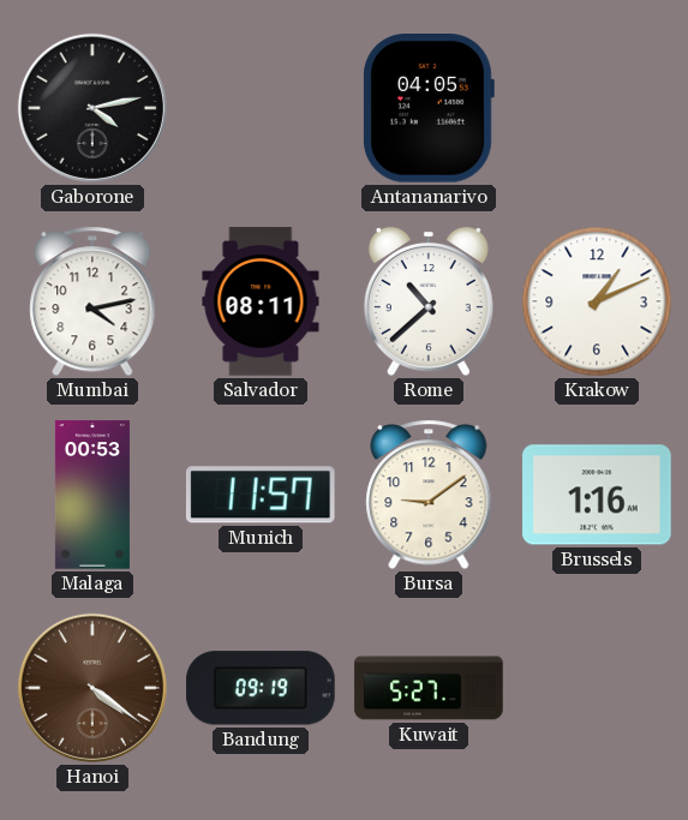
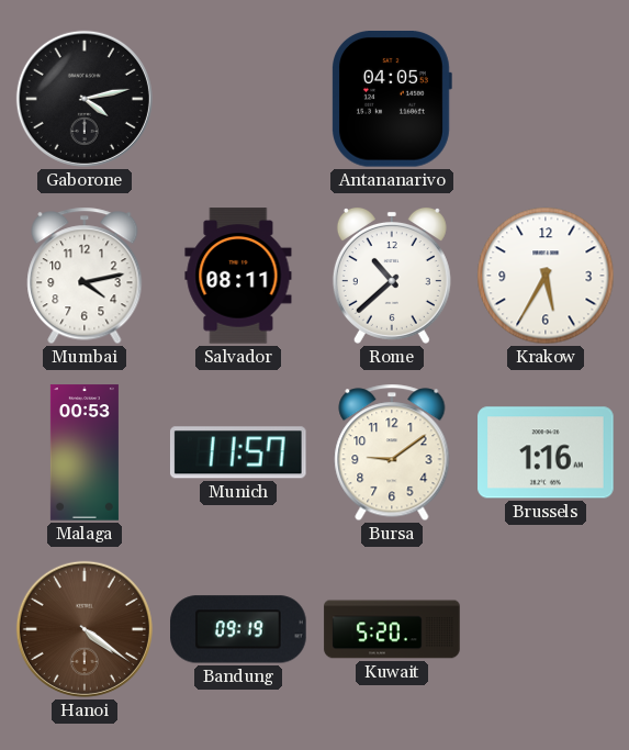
Krakow: 1:11 -> 5:35
Kuwait: 5:27 -> 5:20
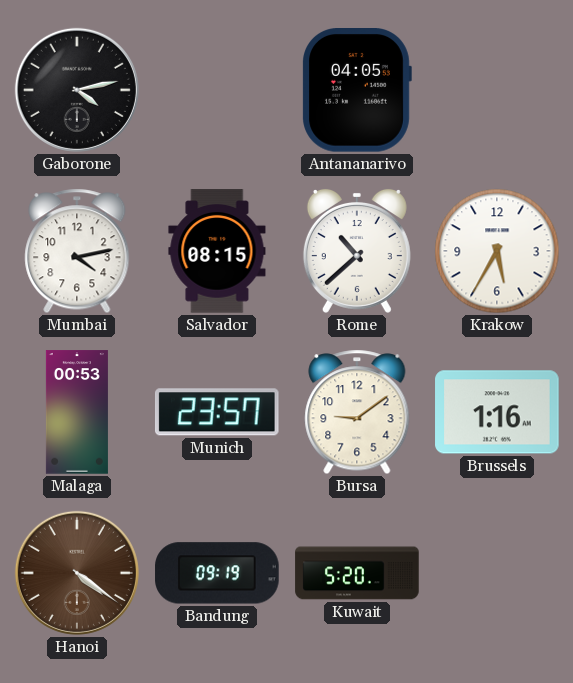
Salvador: 08:11 -> 08:15
Munich: 11:57 -> 23:57
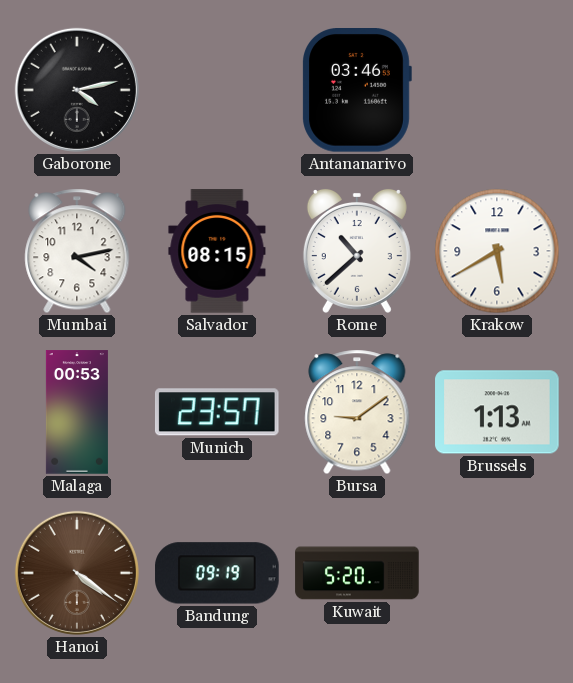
Antananarivo: 04:05 -> 03:46
Krakow: 5:35 -> 5:40
Brussels: 1:16 -> 1:13
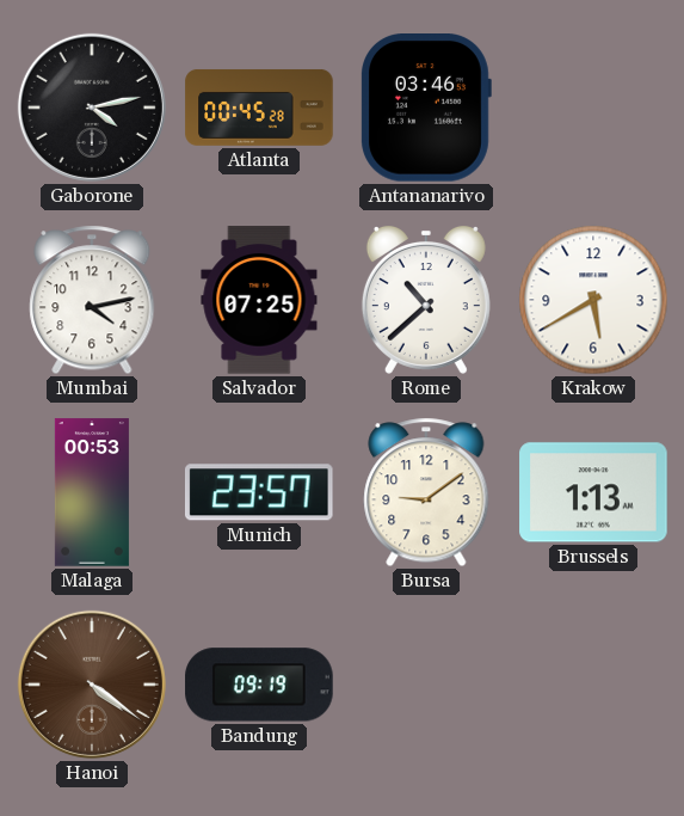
Atlanta: none -> 00:45
Salvador: 08:15 -> 07:25
Kuwait: 5:20 -> none
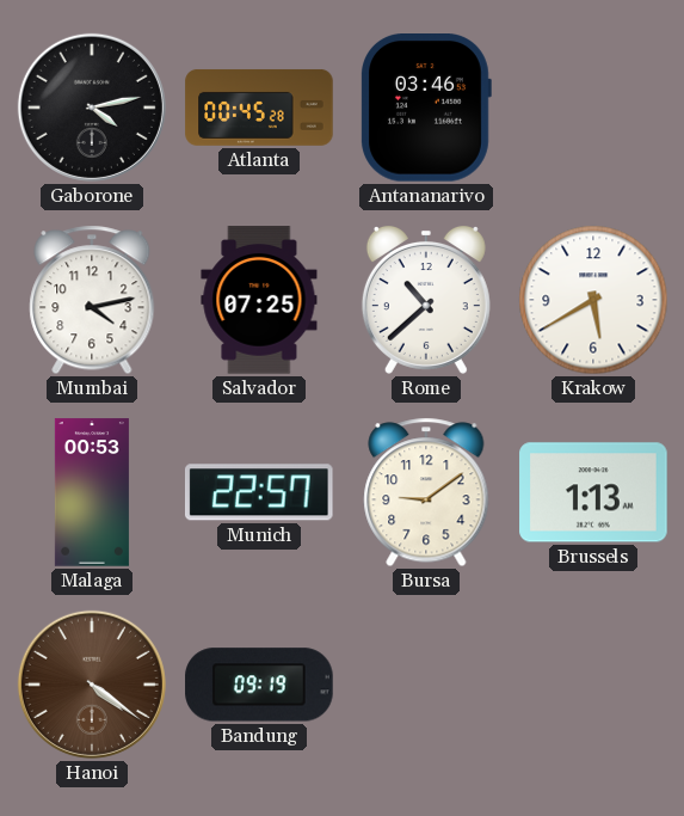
Munich: 23:57 -> 22:57
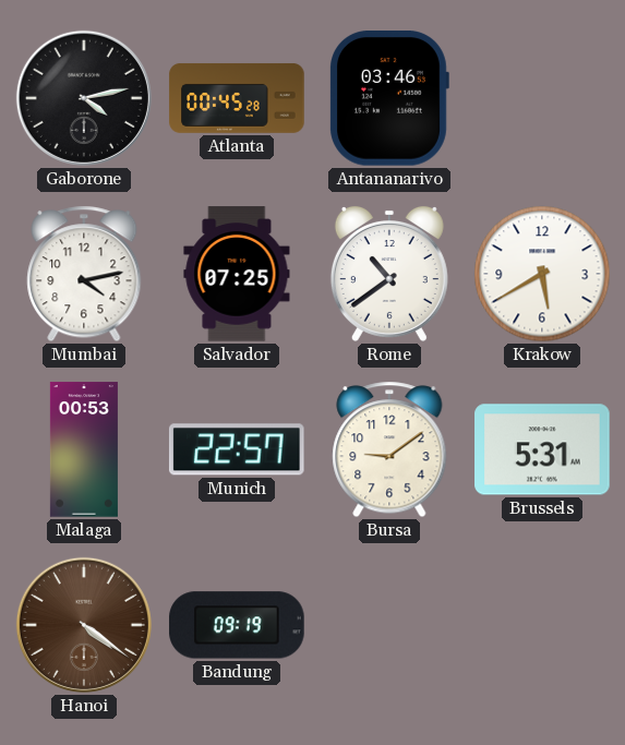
Rome: 10:38 -> 10:39
Brussels: 1:13 -> 5:31
